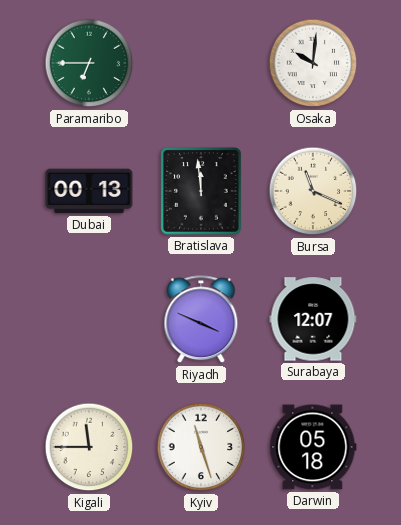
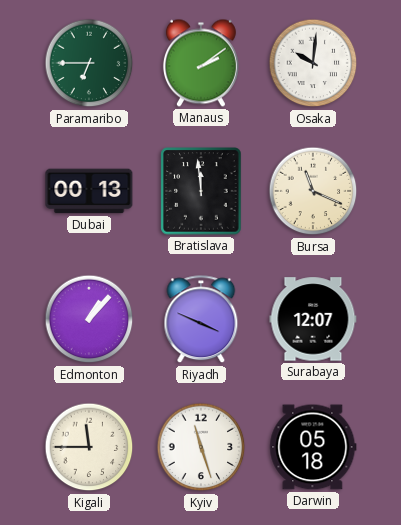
Manaus: none -> 2:09
Edmonton: none -> 1:07
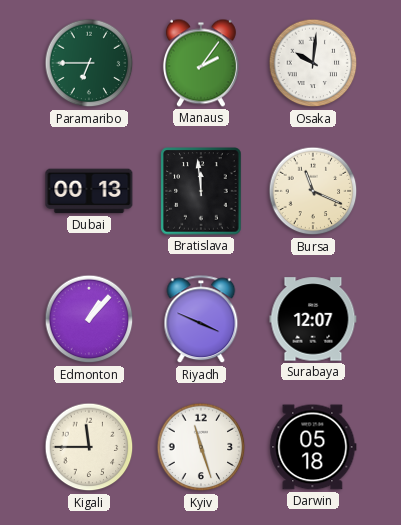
Manaus: 2:09 -> 2:06
